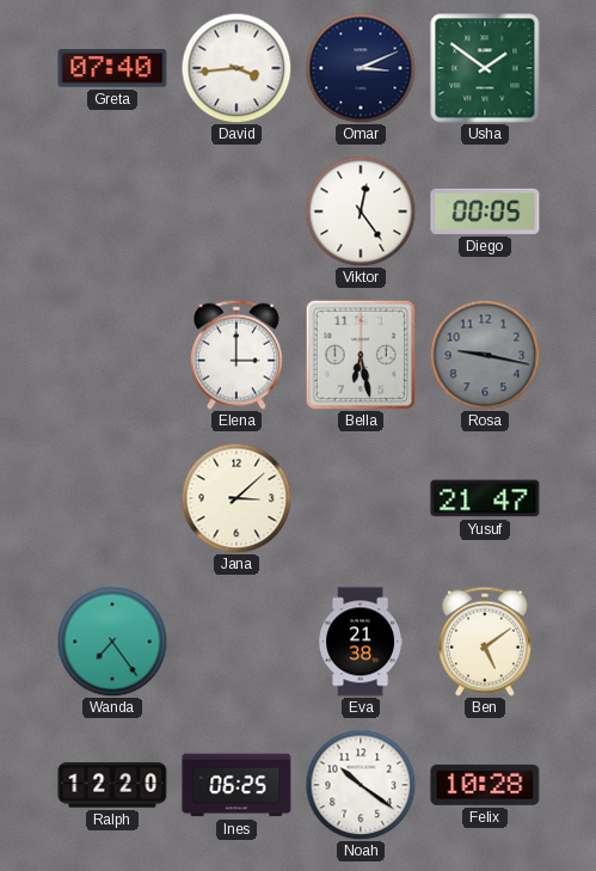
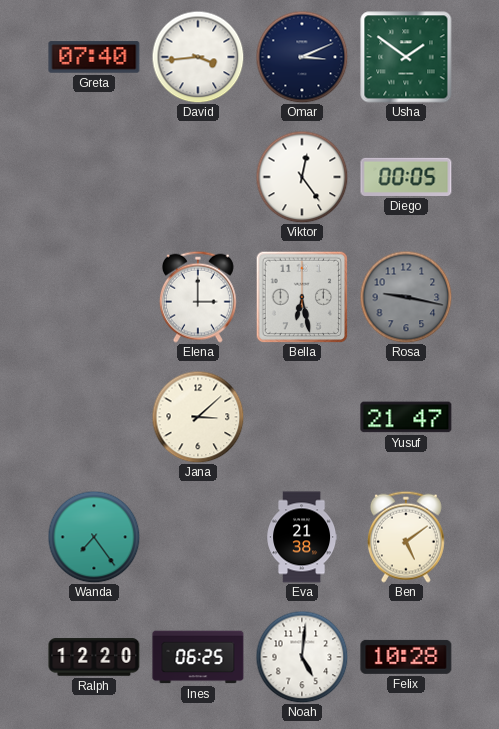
Noah: 10:21 -> 5:01
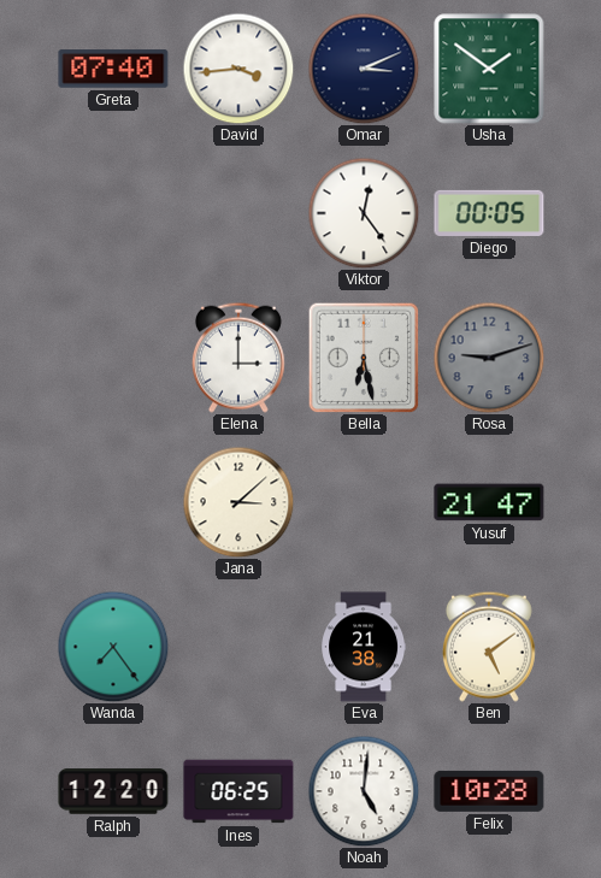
Rosa: 9:17 -> 9:12
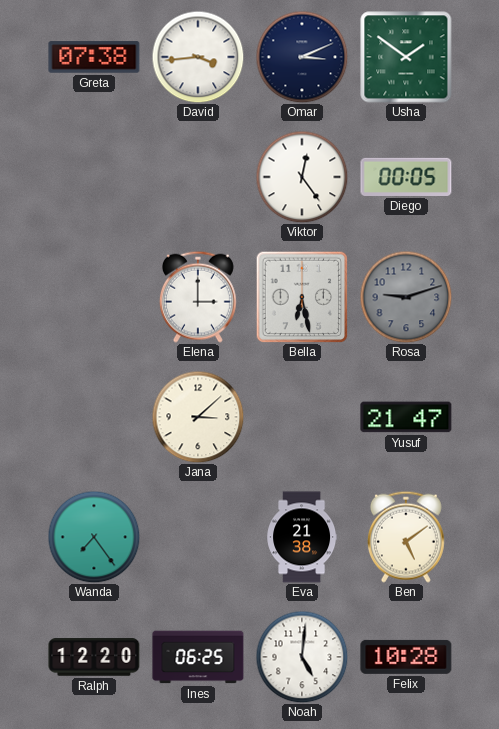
Greta: 07:40 -> 07:38
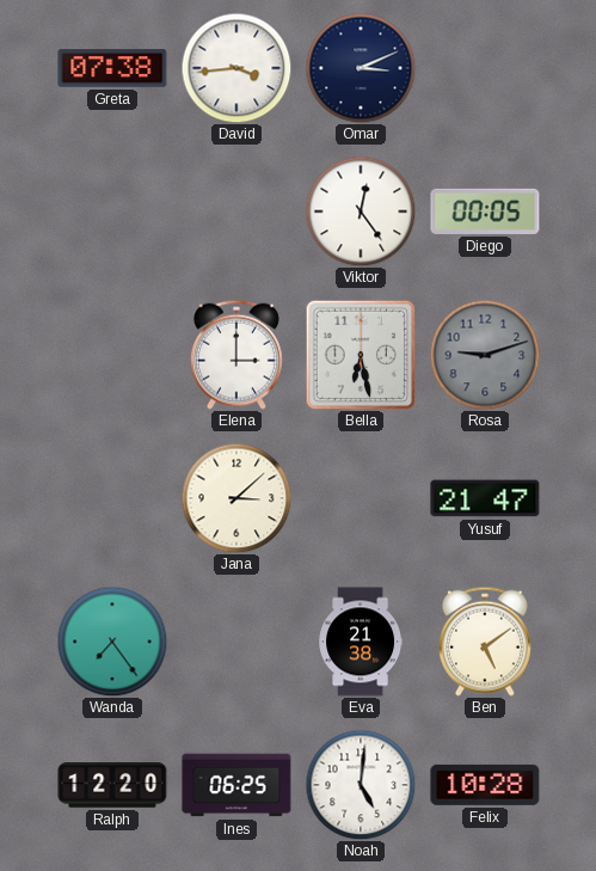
Usha: 1:51 -> none
